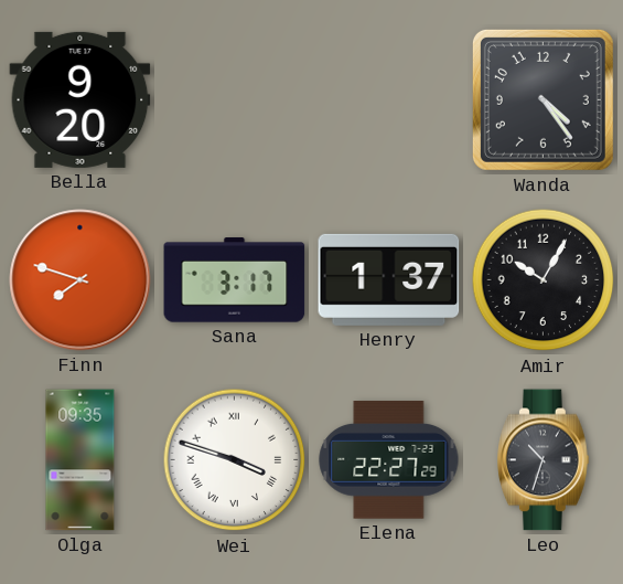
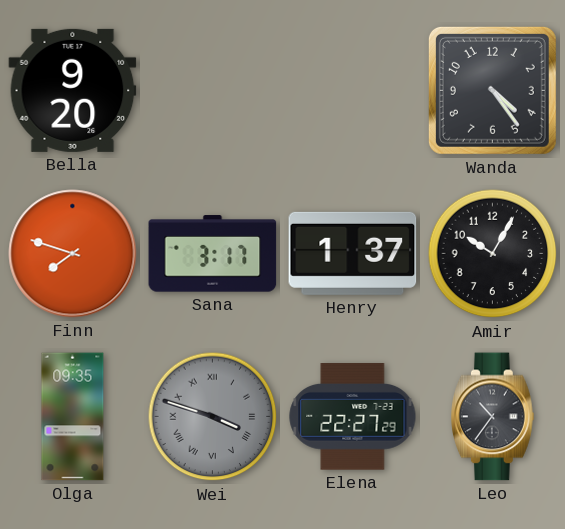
Wei dial: white -> grey
Leo: 10:33 -> 10:36
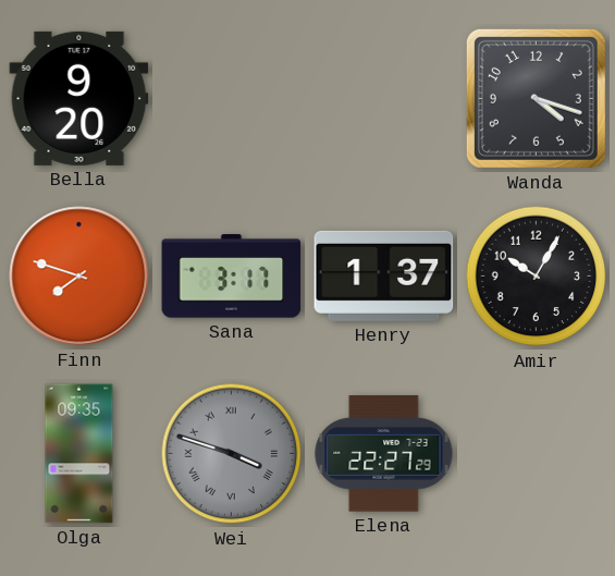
Wanda: 4:24 -> 4:18
Leo: 10:36 -> none
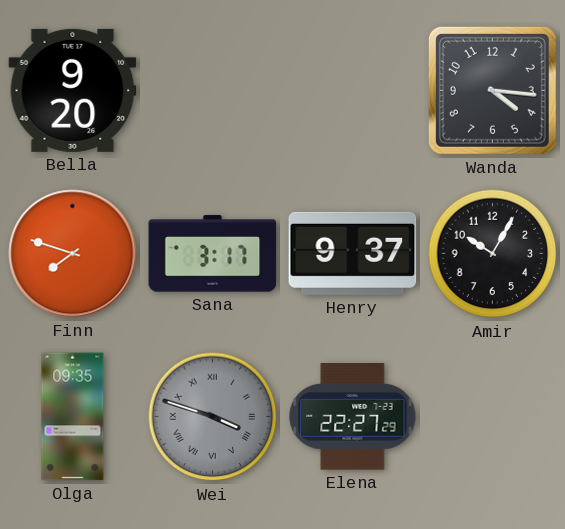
Wanda: 4:18 -> 4:16
Henry: 1:37 -> 9:37
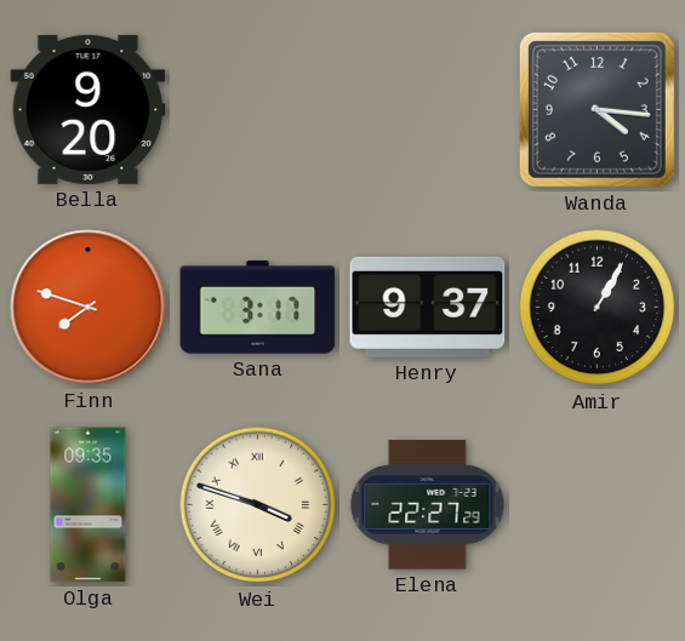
Amir: 10:05 -> 1:05
Wei dial: grey -> cream
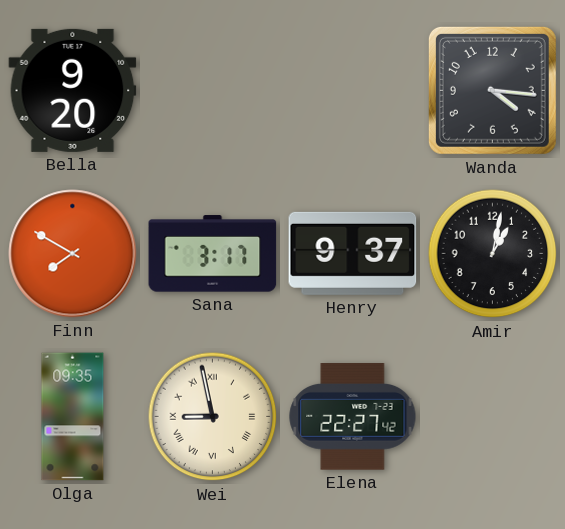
Finn: 7:48 -> 7:50
Amir: 1:05 -> 1:02
Wei: 3:48 -> 8:58
Elena: 22:27:29 -> 22:27:42
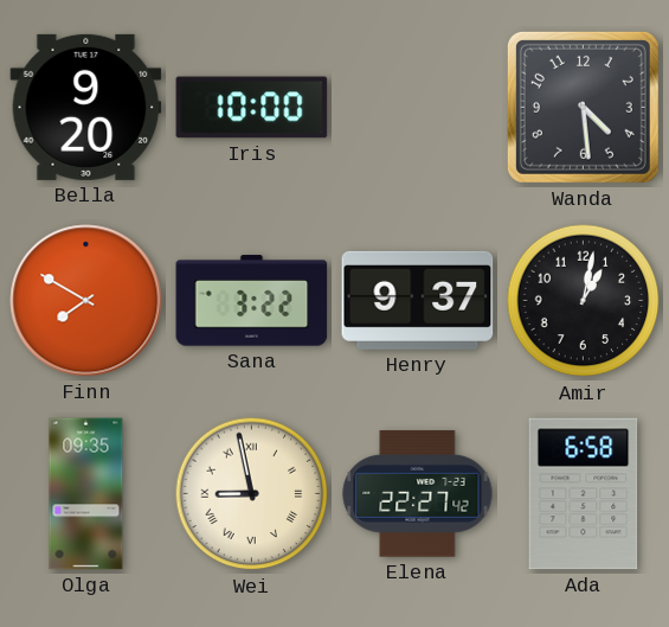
Iris: none -> 10:00
Wanda: 4:16 -> 4:29
Sana: 3:17 -> 3:22
Ada: none -> 6:58
